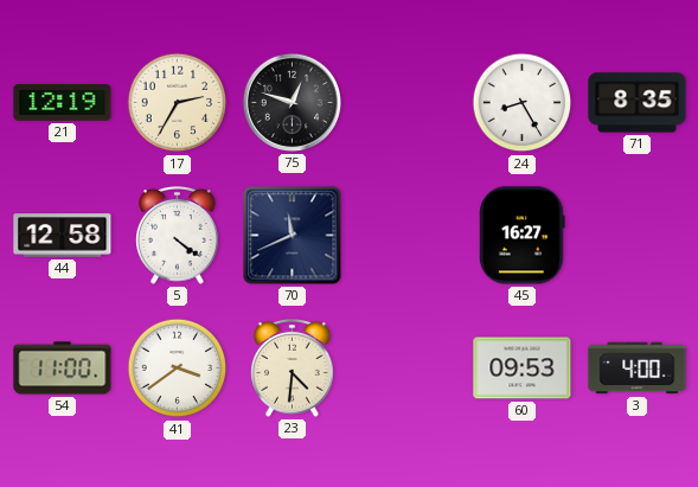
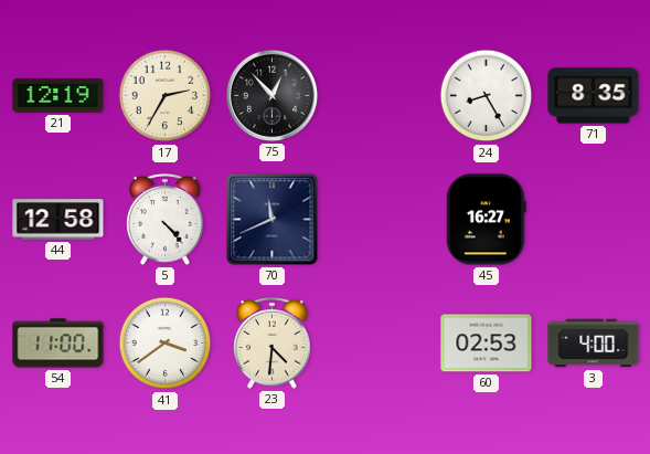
75: 12:48 -> 12:53
5: 4:21 -> 4:23
60: 09:53 -> 02:53
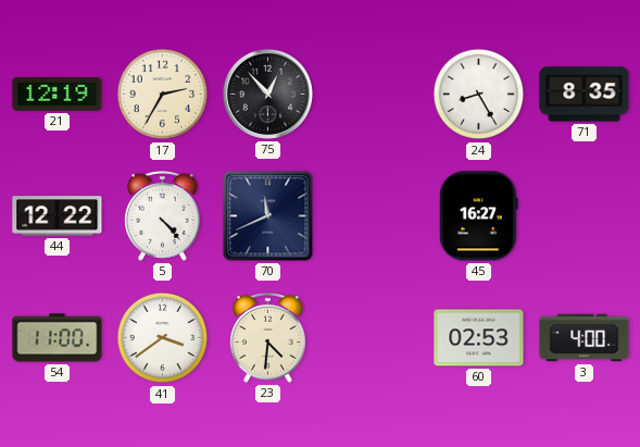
44: 12:58 -> 12:22
